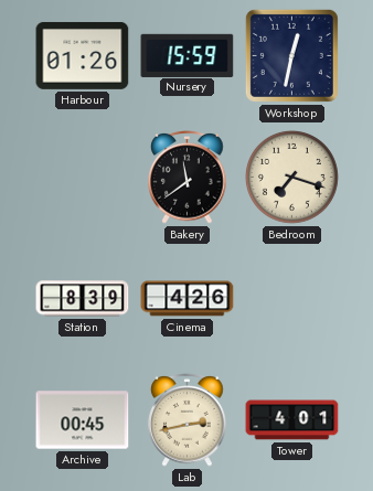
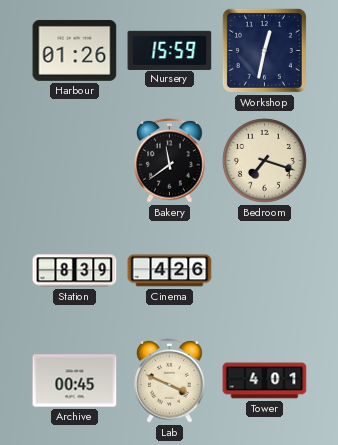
Lab: 2:43 -> 3:49
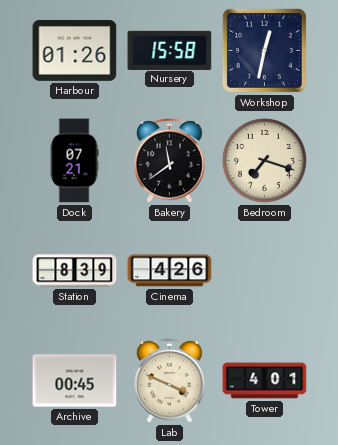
Nursery: 15:59 -> 15:58
Dock: none -> 07:21
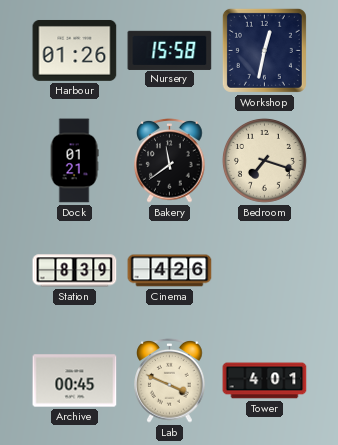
Dock: 07:21 -> 01:21
